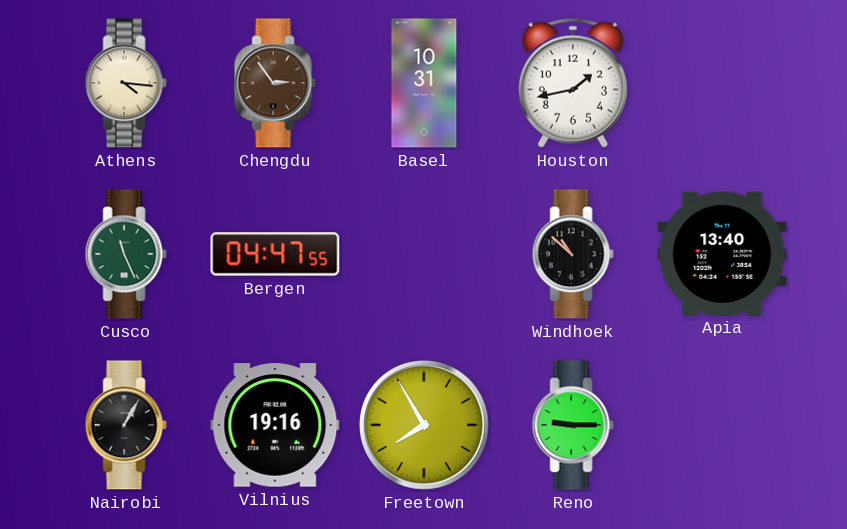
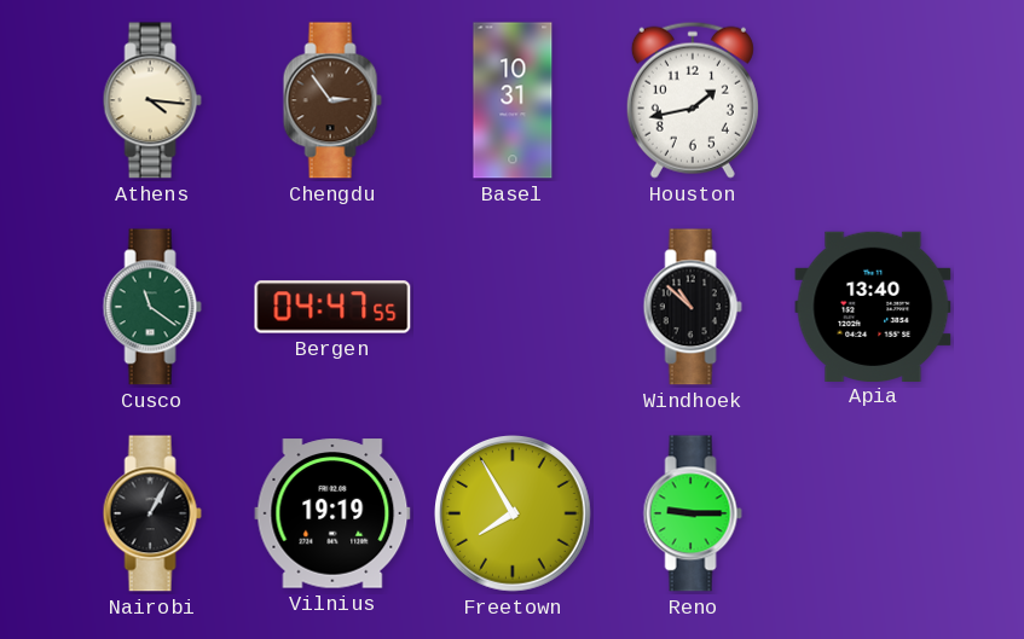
Cusco: 11:26 -> 11:21
Vilnius: 19:16 -> 19:19
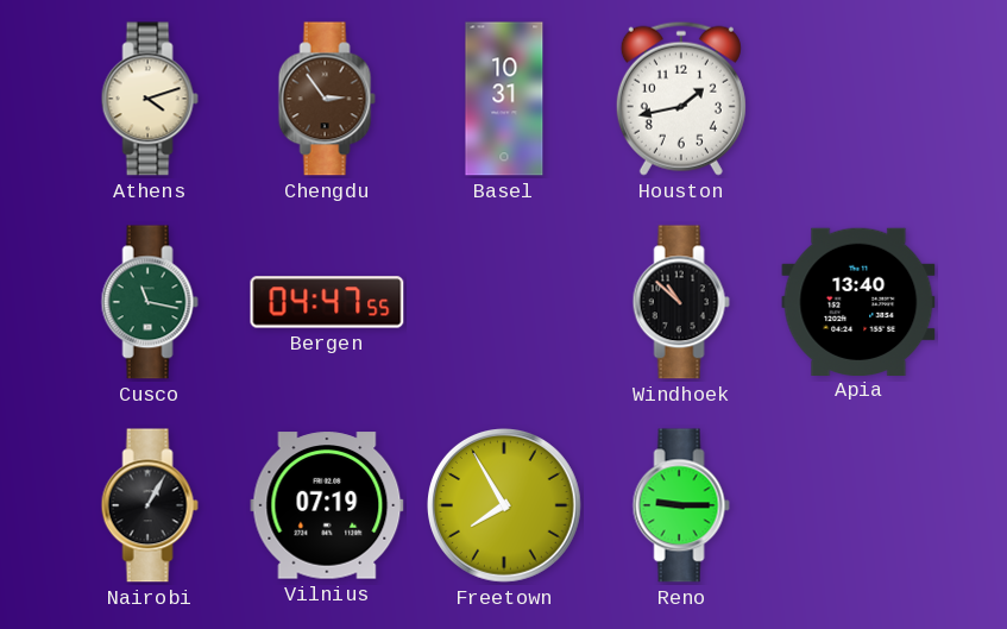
Athens: 4:16 -> 4:12
Cusco: 11:21 -> 11:17
Vilnius: 19:19 -> 07:19
